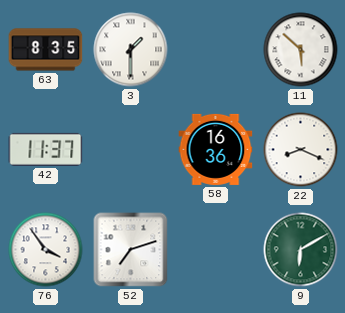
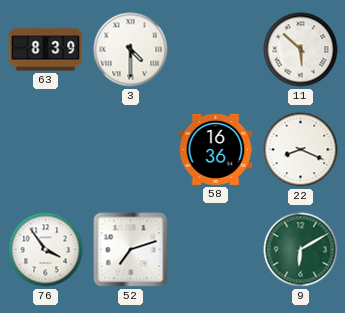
63: 8:35 -> 8:39
3: 1:30 -> 4:30
42: 11:37 -> none
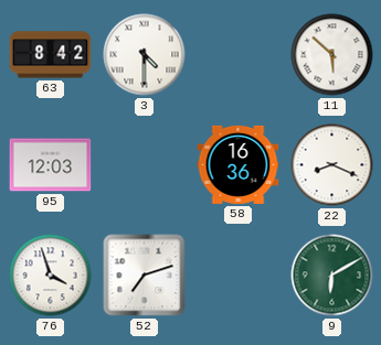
63: 8:39 -> 8:42
95: none -> 12:03
76: 3:54 -> 3:57
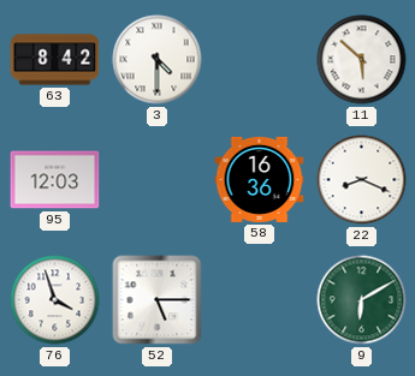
52: 7:12 -> 5:15
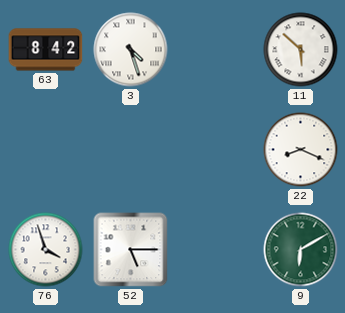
3: 4:30 -> 4:27
95: 12:03 -> none
58: 16:36 -> none
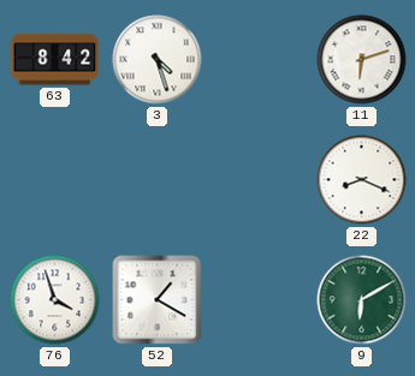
11: 5:52 -> 6:12
52: 5:15 -> 1:20
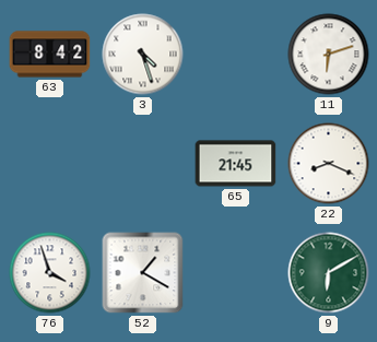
65: none -> 21:45
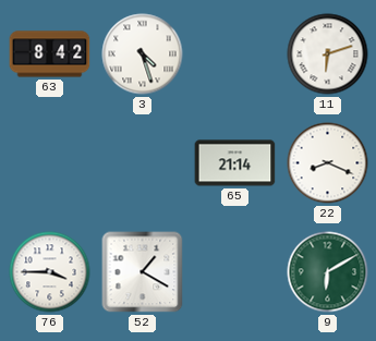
65: 21:45 -> 21:14
76: 3:57 -> 3:45
